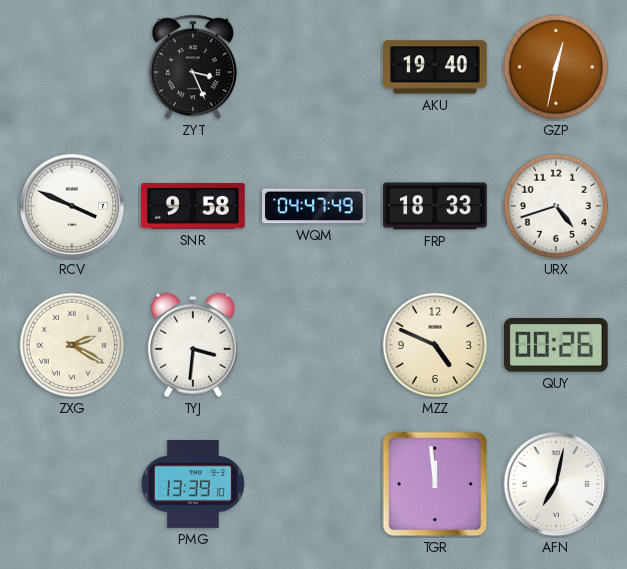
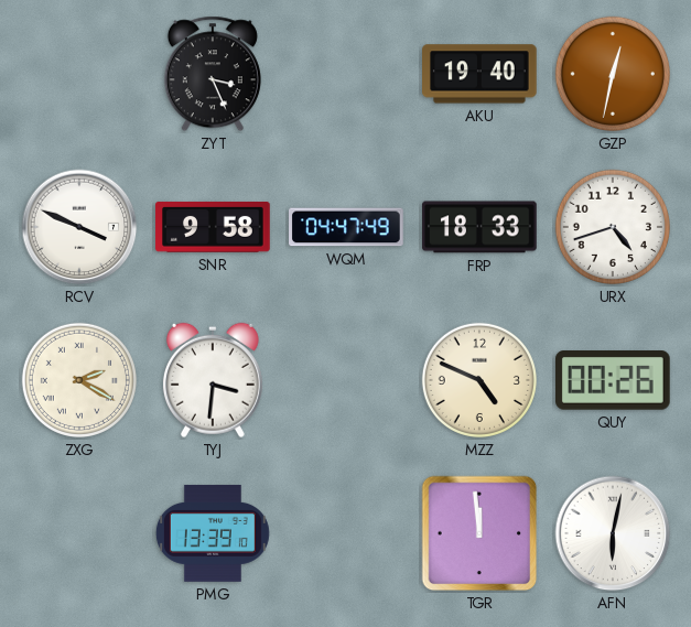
AFN: 7:02 -> 6:02
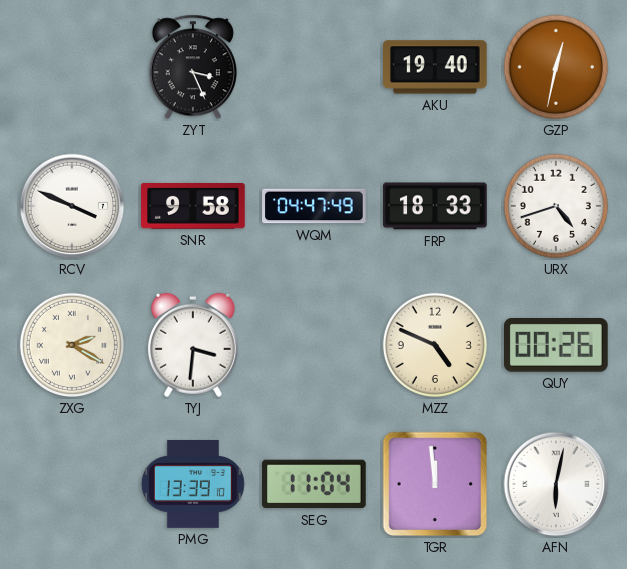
SEG: none -> 11:04
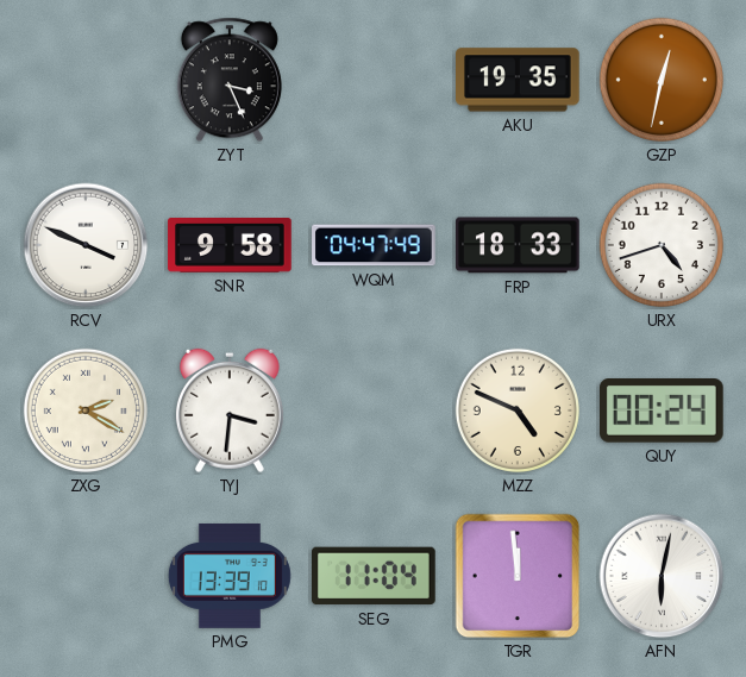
AKU: 19:40 -> 19:35
QUY: 00:26 -> 00:24
